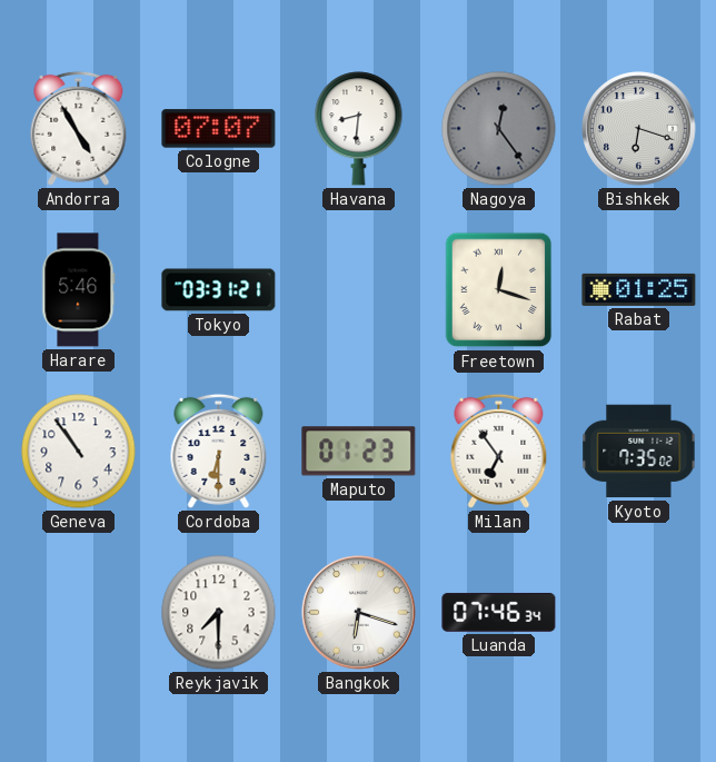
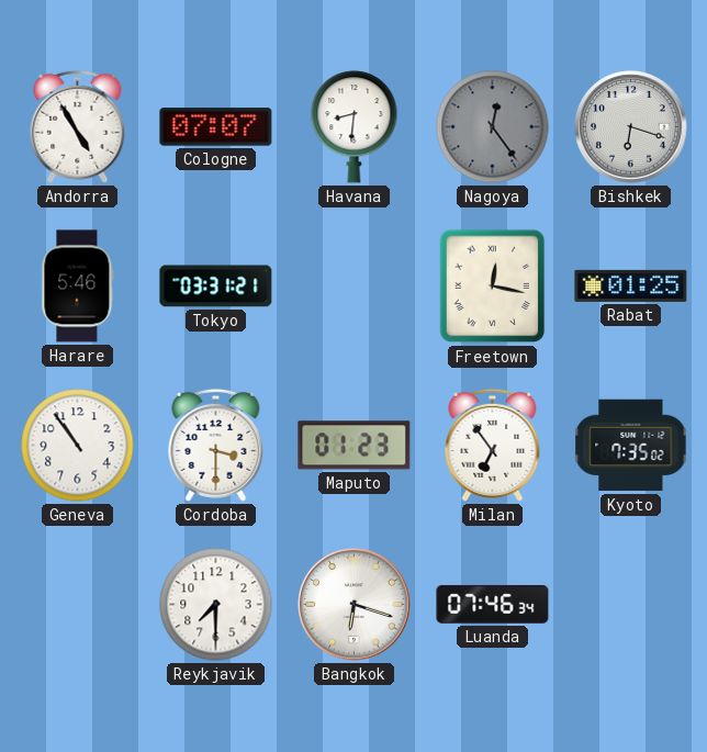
Freetown: 12:18 -> 12:17
Cordoba: 6:30 -> 3:30
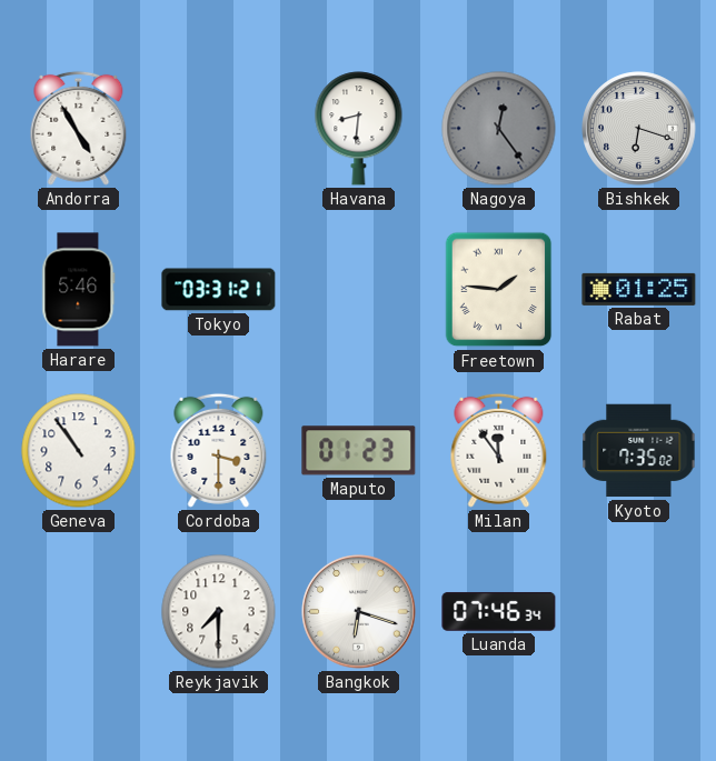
Cologne: 07:07 -> none
Freetown: 12:17 -> 1:46
Milan: 6:54 -> 11:54
